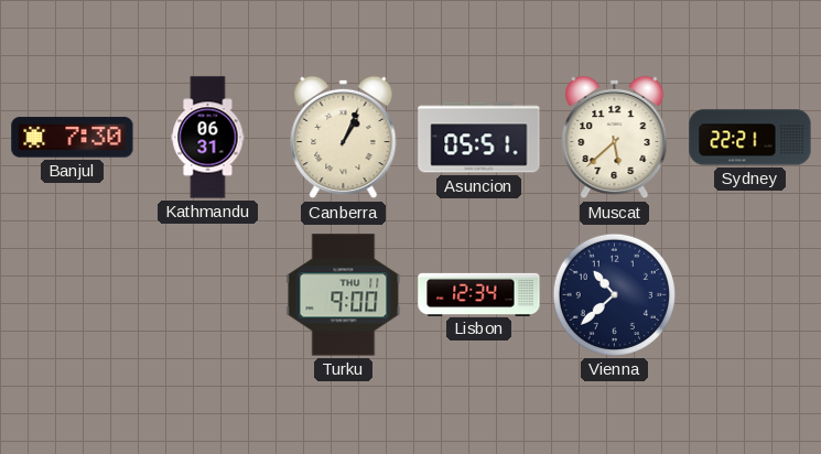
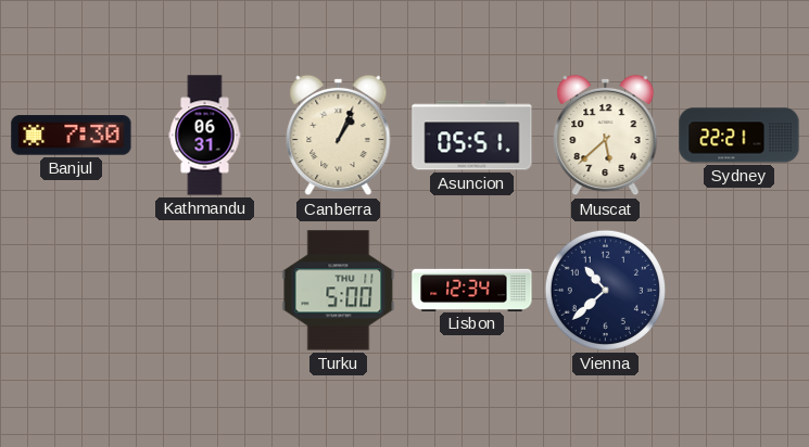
Turku: 9:00 -> 5:00
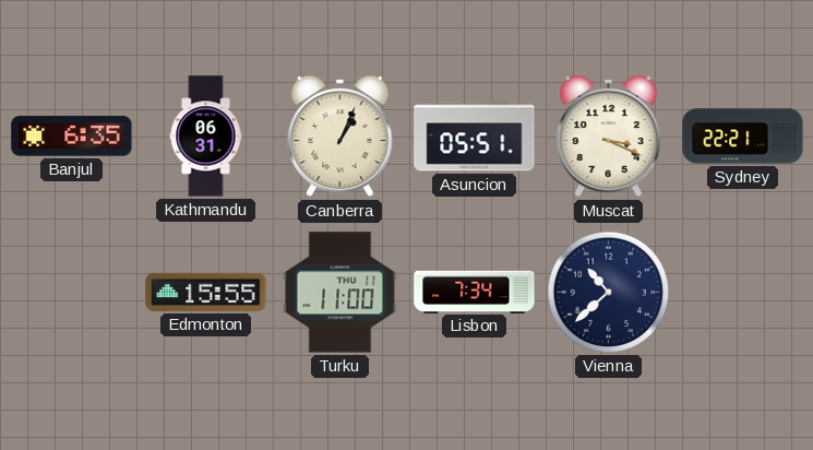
Banjul: 7:30 -> 6:35
Muscat: 5:38 -> 3:19
Edmonton: none -> 15:55
Turku: 5:00 -> 11:00
Lisbon: 12:34 -> 7:34
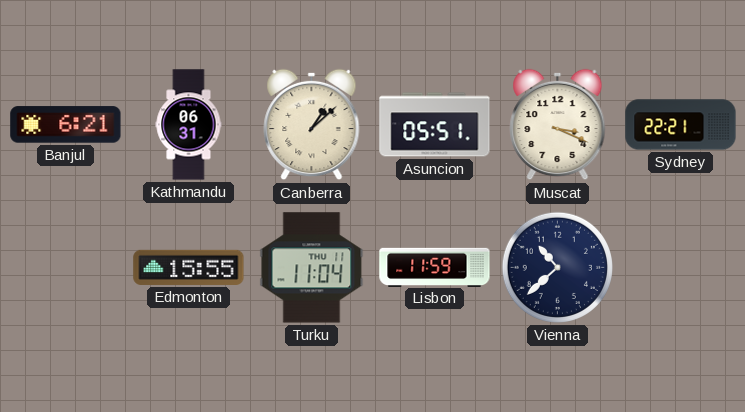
Banjul: 6:35 -> 6:21
Canberra: 1:04 -> 1:08
Turku: 11:00 -> 11:04
Lisbon: 7:34 -> 11:59
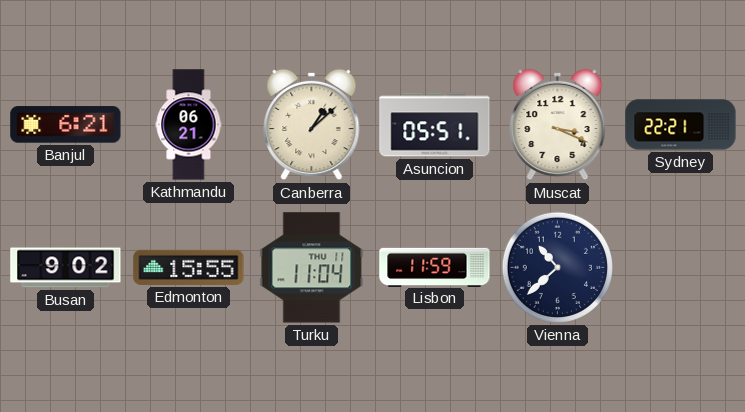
Kathmandu: 06:31 -> 06:21
Busan: none -> 9:02
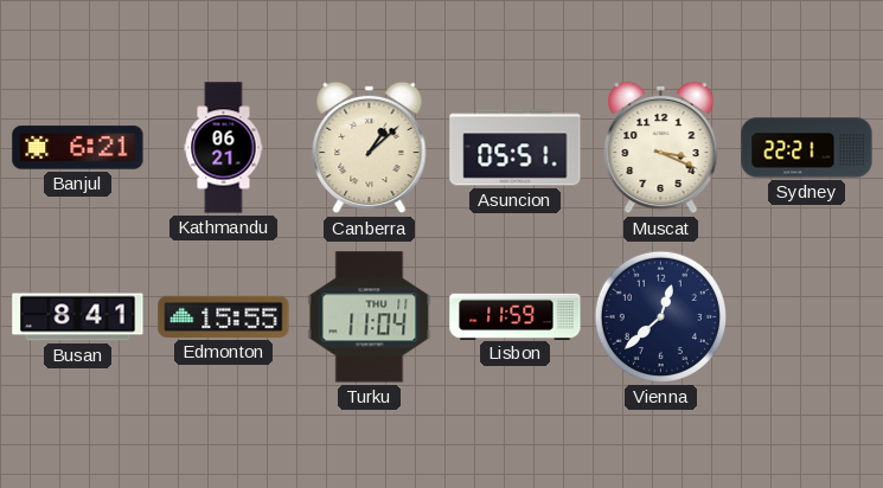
Busan: 9:02 -> 8:41
Vienna: 10:38 -> 12:38
